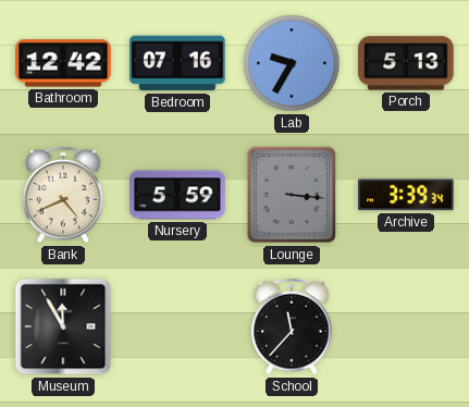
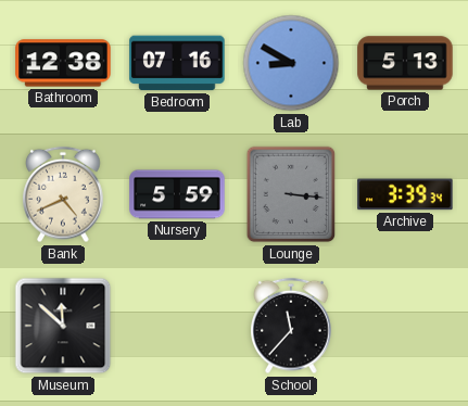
Bathroom: 12:42 -> 12:38
Lab: 9:35 -> 8:50
Museum: 11:55 -> 11:52
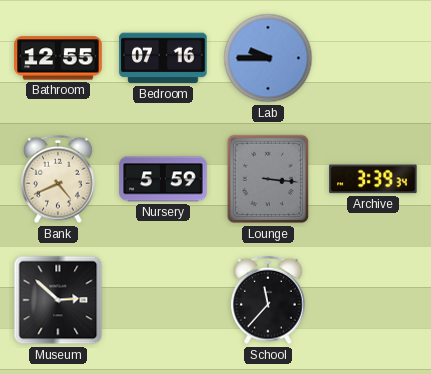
Bathroom: 12:38 -> 12:55
Lab: 8:50 -> 9:45
Porch: 5:13 -> none
Museum: 11:52 -> 2:52
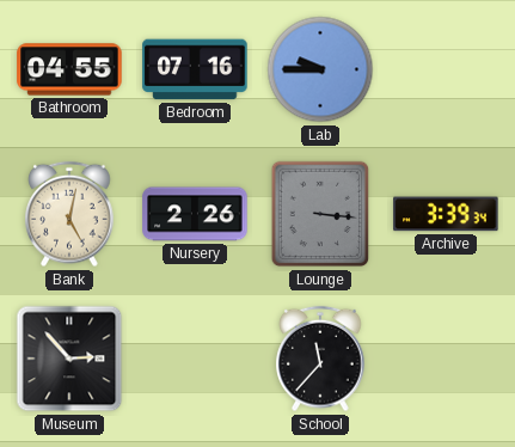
Bathroom: 12:55 -> 04:55
Bank: 4:41 -> 5:02
Nursery: 5:59 -> 2:26
Museum: 2:52 -> 2:53
